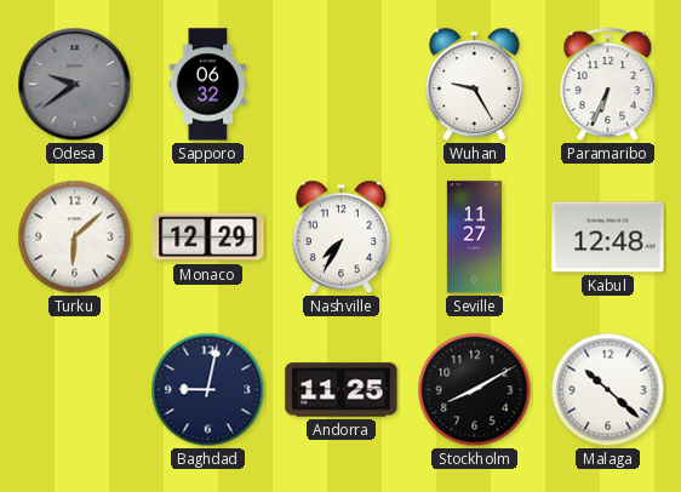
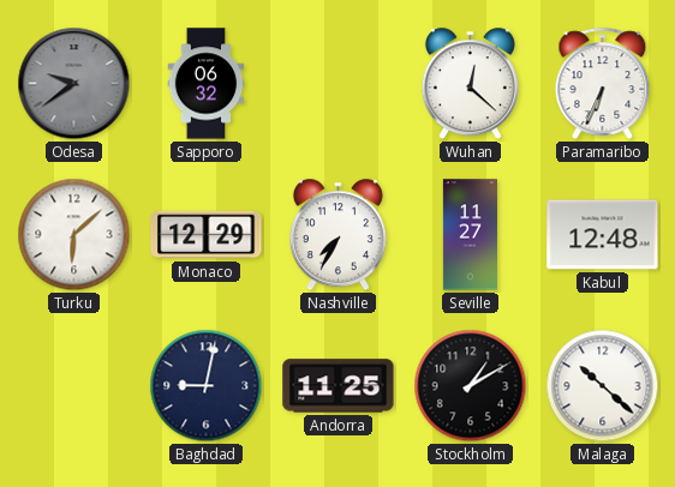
Wuhan: 9:25 -> 12:22
Stockholm: 8:10 -> 1:10
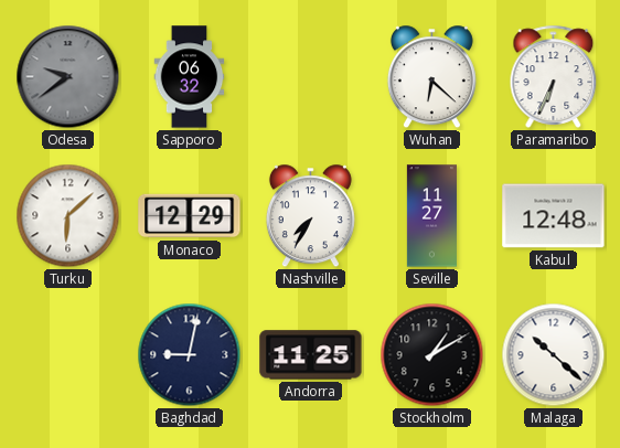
Wuhan: 12:22 -> 6:22
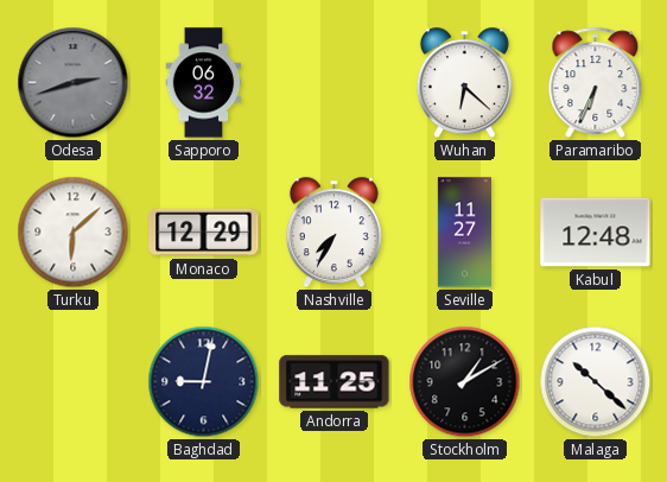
Odesa: 9:39 -> 2:42
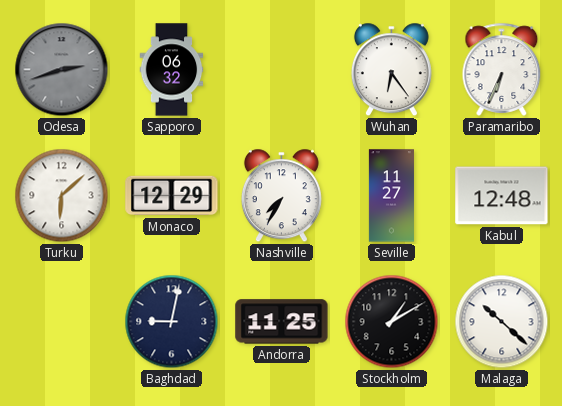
Wuhan: 6:22 -> 6:24
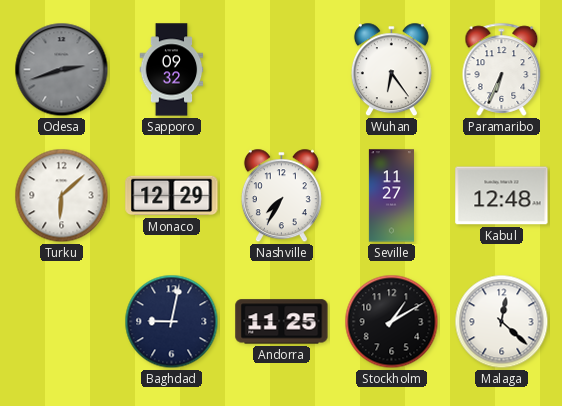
Sapporo: 06:32 -> 09:32
Malaga: 10:22 -> 12:22
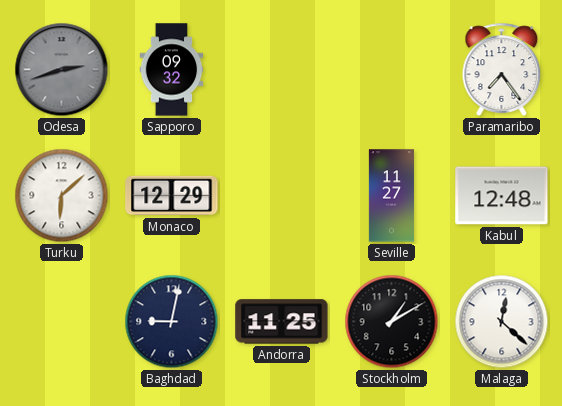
Wuhan: 6:24 -> none
Paramaribo: 6:34 -> 7:24
Nashville: 7:35 -> none
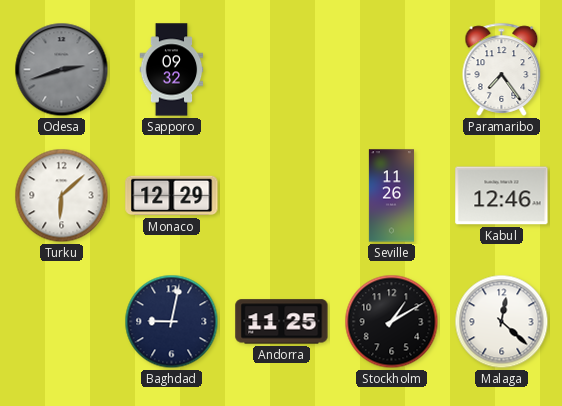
Seville: 11:27 -> 11:26
Kabul: 12:48 -> 12:46
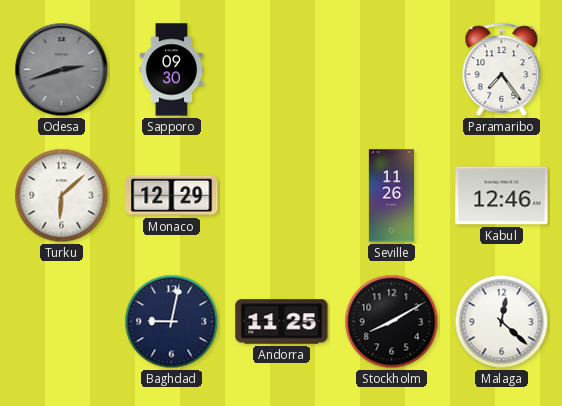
Sapporo: 09:32 -> 09:30
Stockholm: 1:10 -> 8:10
